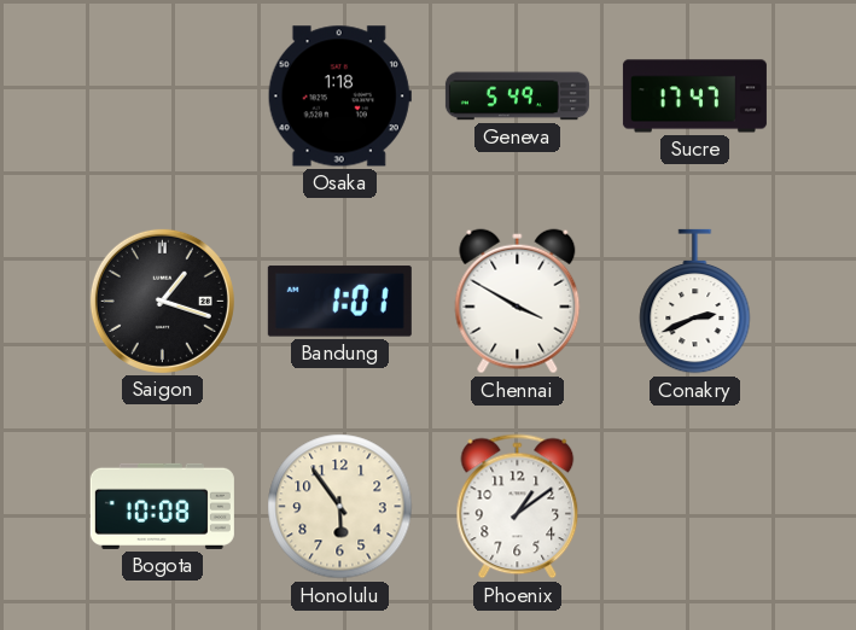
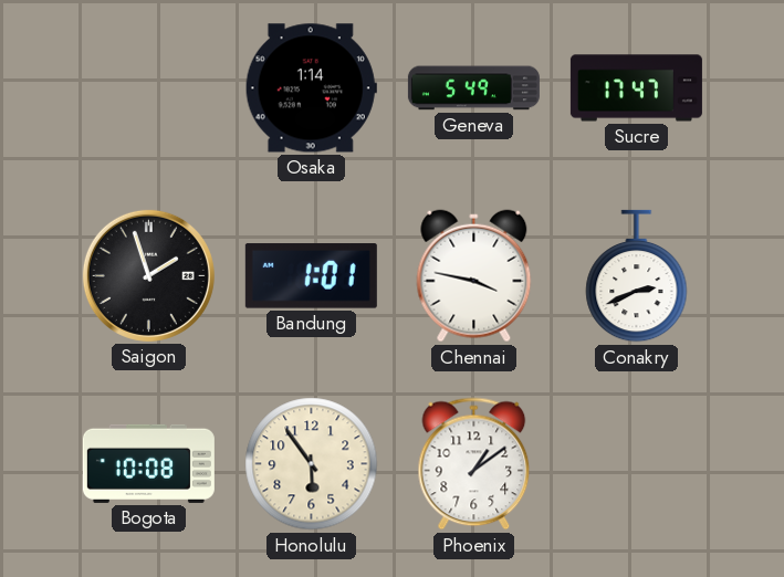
Osaka: 1:18 -> 1:14
Saigon: 1:18 -> 1:57
Chennai: 3:50 -> 3:47
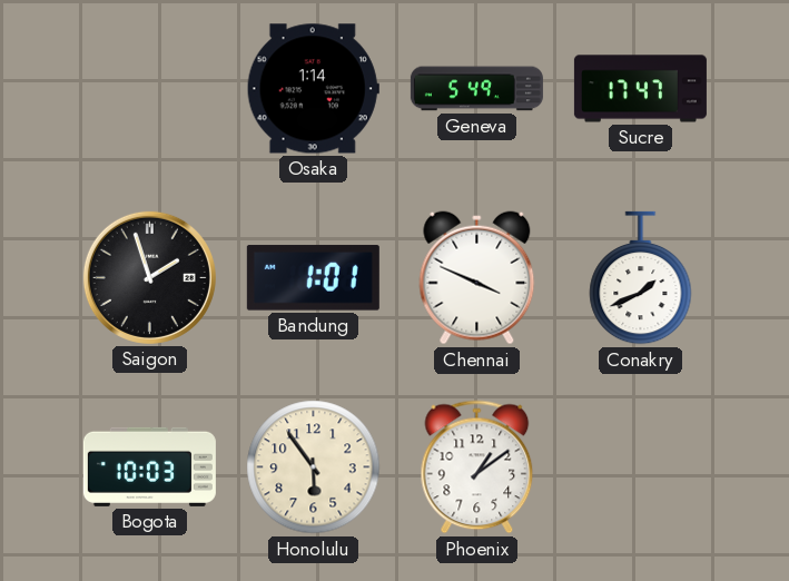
Chennai: 3:47 -> 3:49
Conakry: 2:41 -> 1:41
Bogota: 10:08 -> 10:03
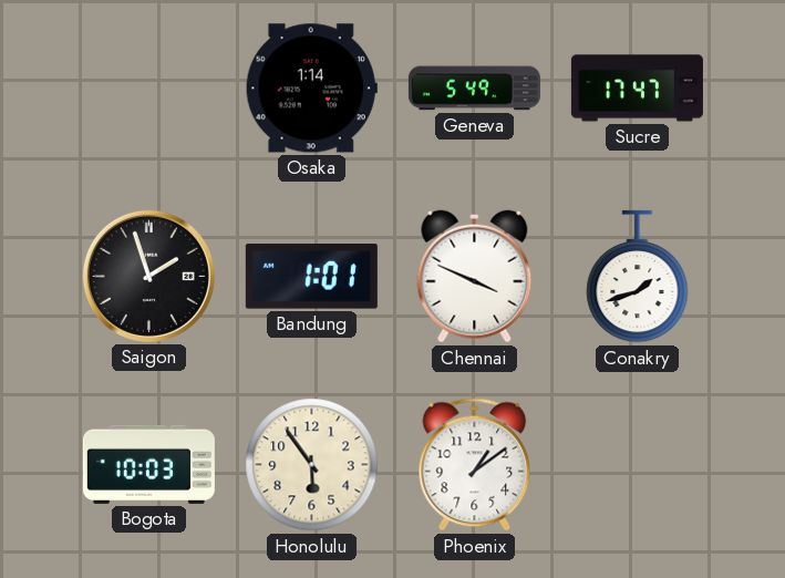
Conakry: 1:41 -> 1:42
